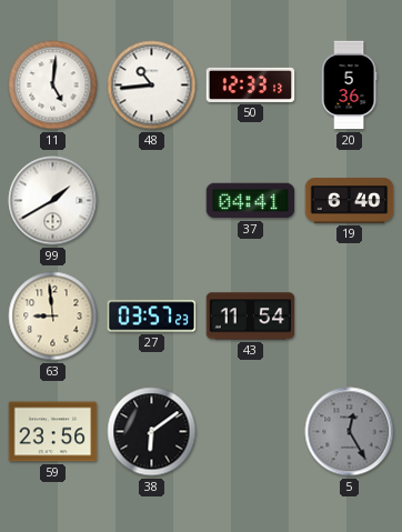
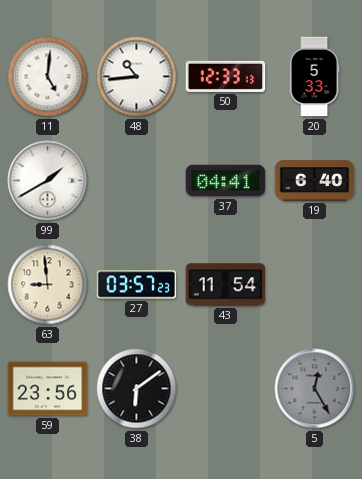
20: 5:36 -> 5:33
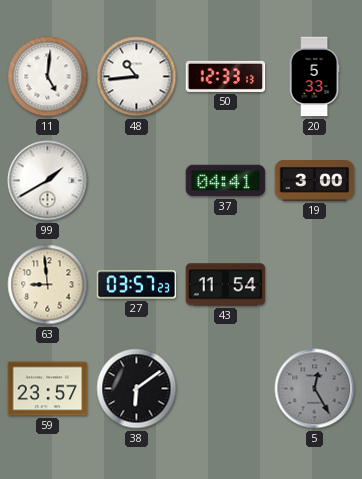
19: 6:40 -> 3:00
59: 23:56 -> 23:57
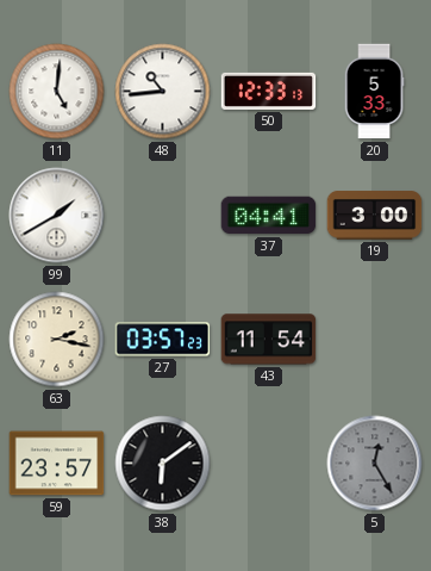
63: 8:59 -> 2:17
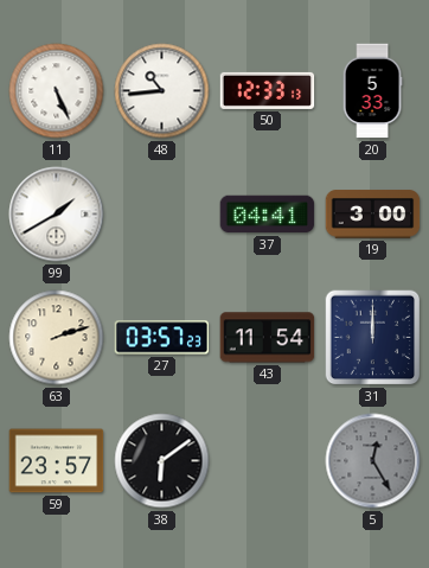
11: 5:01 -> 5:26
63: 2:17 -> 2:12
31: none -> 12:00
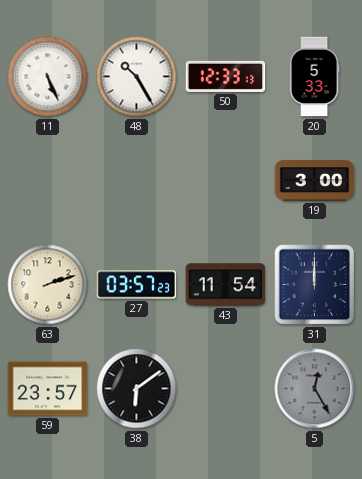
48: 10:44 -> 10:25
99: 1:40 -> none
37: 04:41 -> none
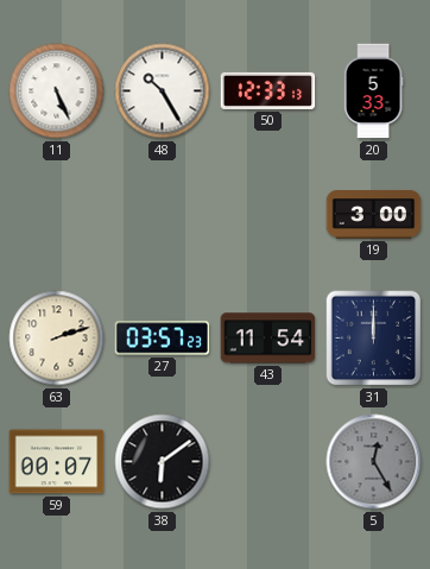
59: 23:57 -> 00:07
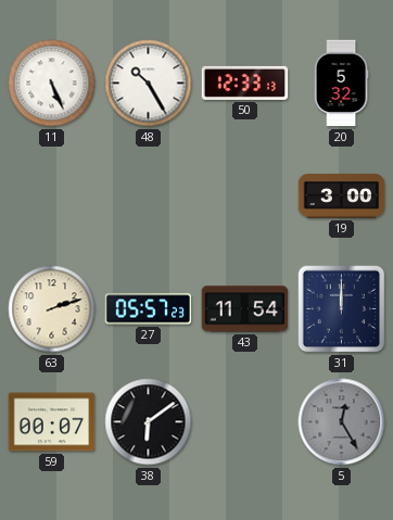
20: 5:33 -> 5:32
27: 03:57 -> 05:57
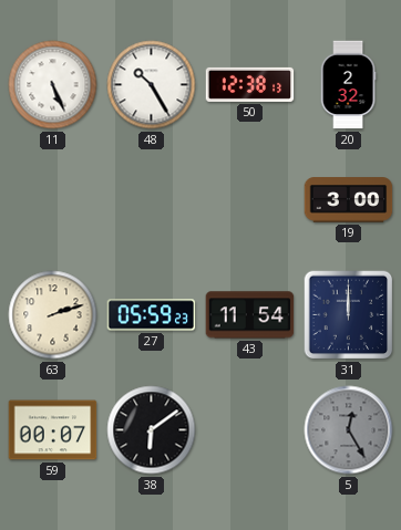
50: 12:33 -> 12:38
20: 5:32 -> 2:32
27: 05:57 -> 05:59
